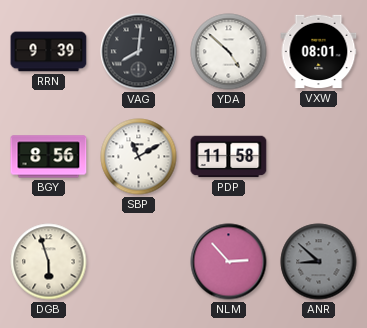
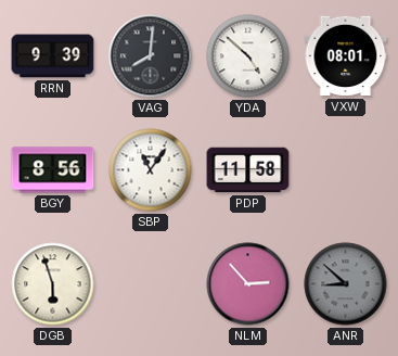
SBP: 11:10 -> 11:06
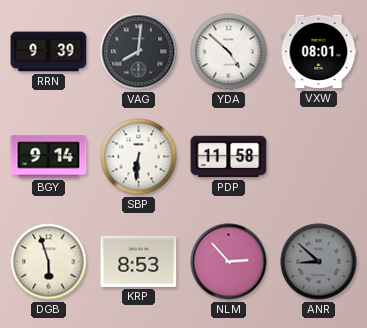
BGY: 8:56 -> 9:14
SBP: 11:06 -> 6:31
KRP: none -> 8:53
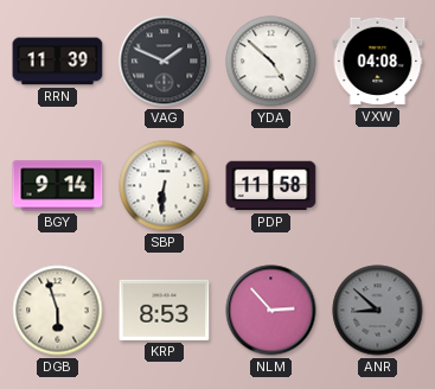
RRN: 9:39 -> 11:39
VAG: 8:01 -> 1:49
VXW: 08:01 -> 04:08
